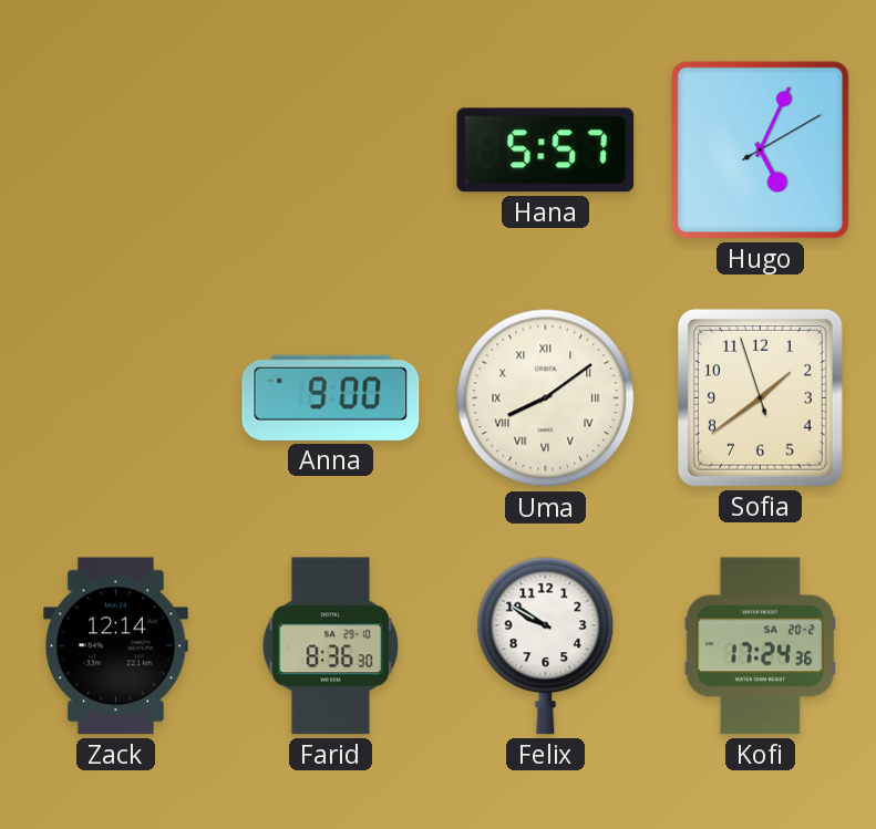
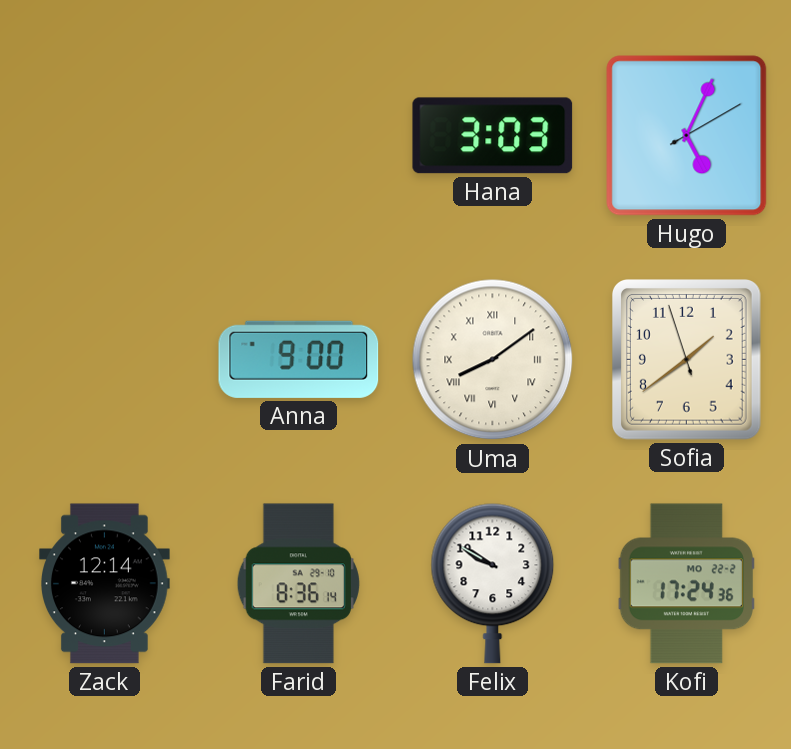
Hana: 5:57 -> 3:03
Farid: 8:36:30 -> 8:36:14
Kofi date: SA 20-2 -> MO 22-2
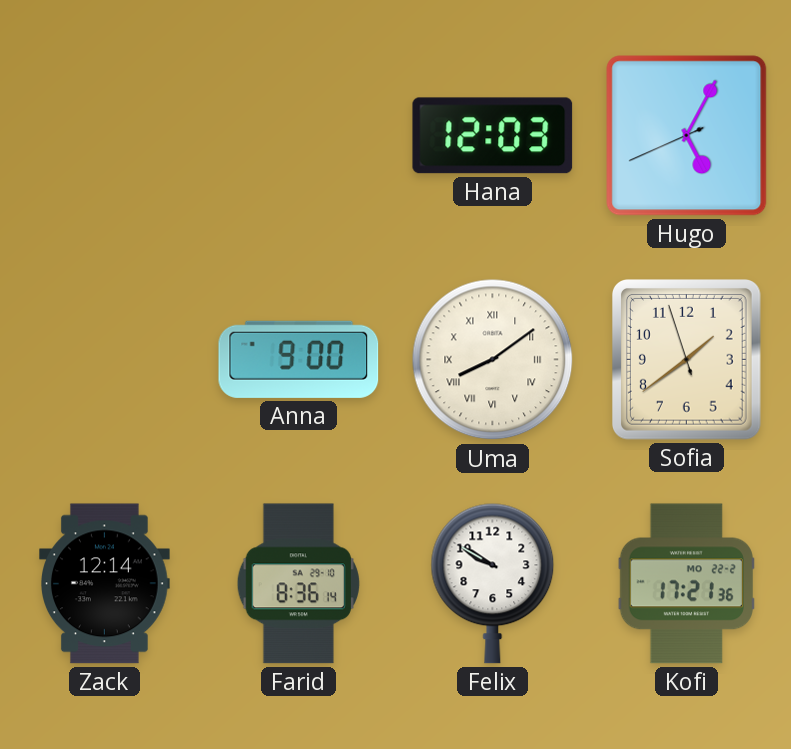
Hana: 3:03 -> 12:03
Hugo: 5:04:10 -> 5:04:41
Kofi: 17:24 -> 17:21
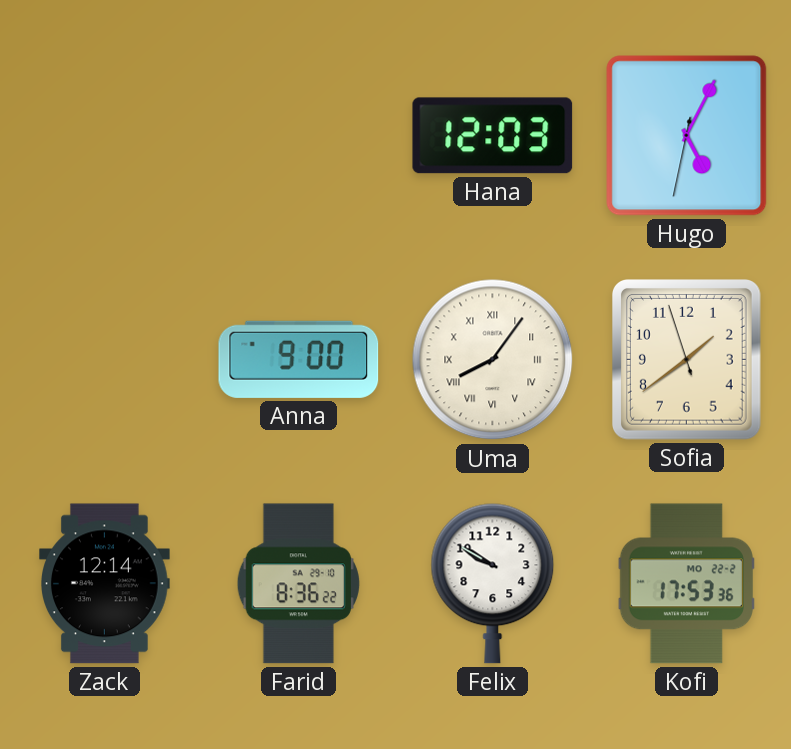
Hugo: 5:04:41 -> 5:04:32
Uma: 8:09 -> 8:06
Farid: 8:36:14 -> 8:36:22
Kofi: 17:21 -> 17:53
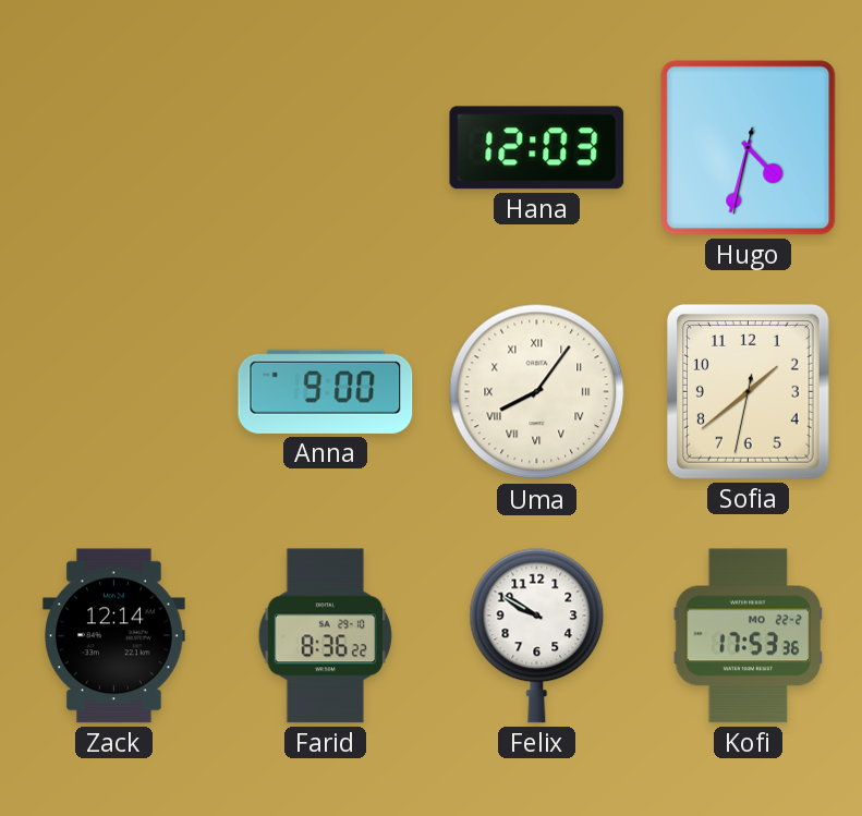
Hugo: 5:04 -> 4:32
Sofia: 1:38:57 -> 1:38:32
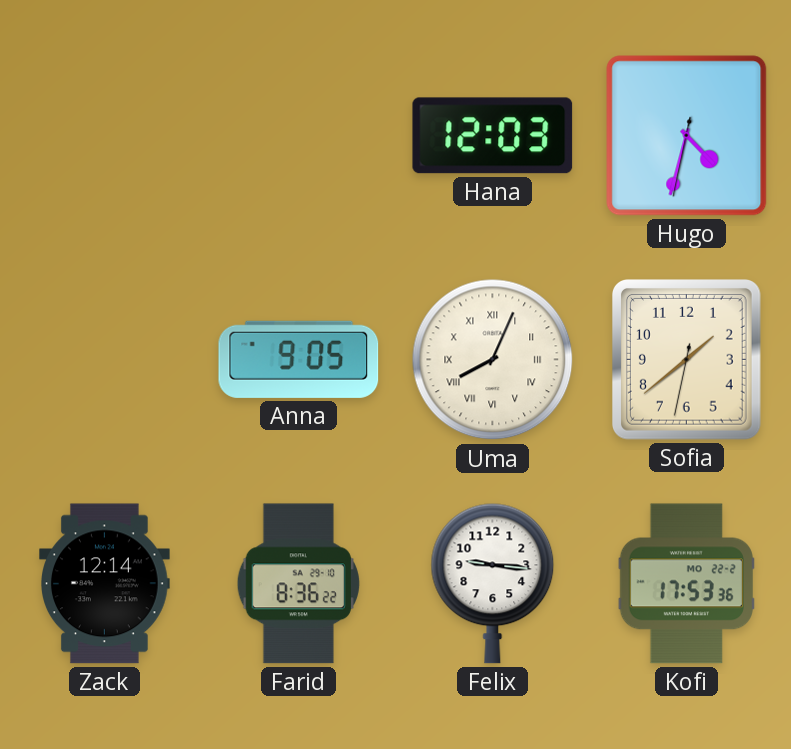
Anna: 9:00 -> 9:05
Uma: 8:06 -> 8:04
Felix: 9:50 -> 9:16
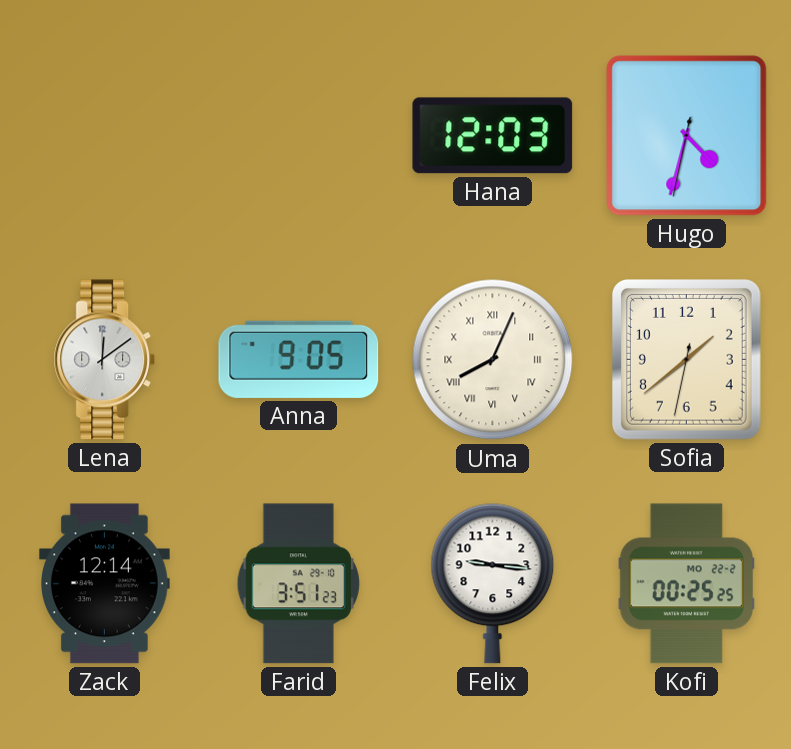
Lena: none -> 12:09
Farid: 8:36 -> 3:51
Kofi: 17:53 -> 00:25
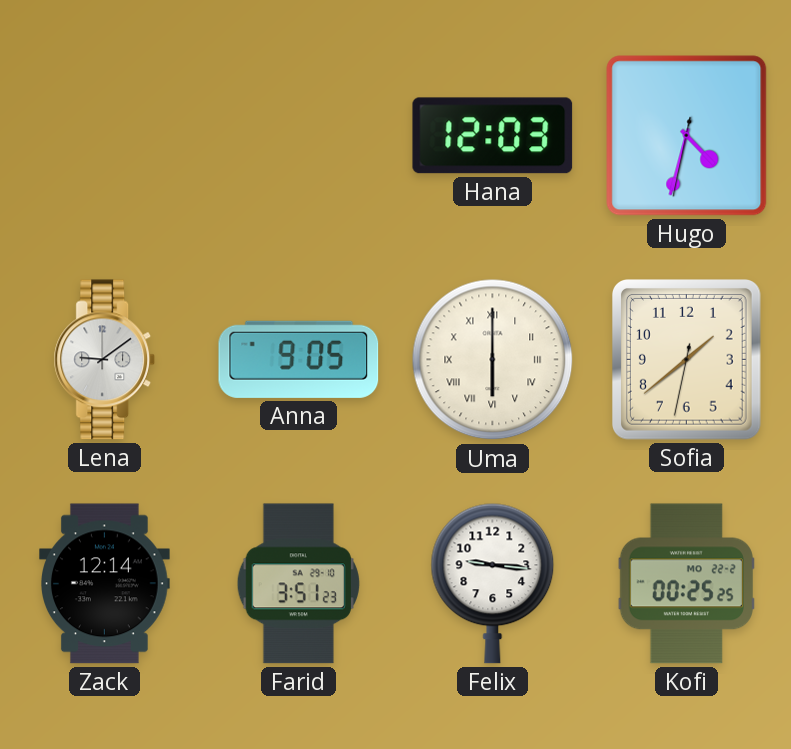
Lena: 12:09 -> 9:09
Uma: 8:04 -> 6:00
